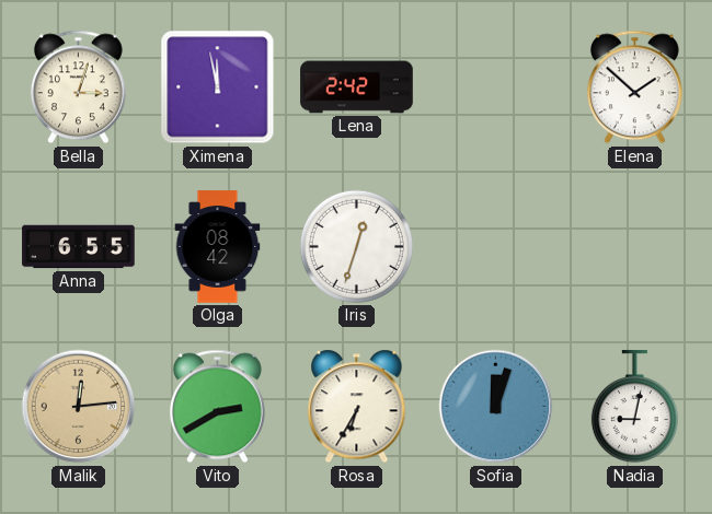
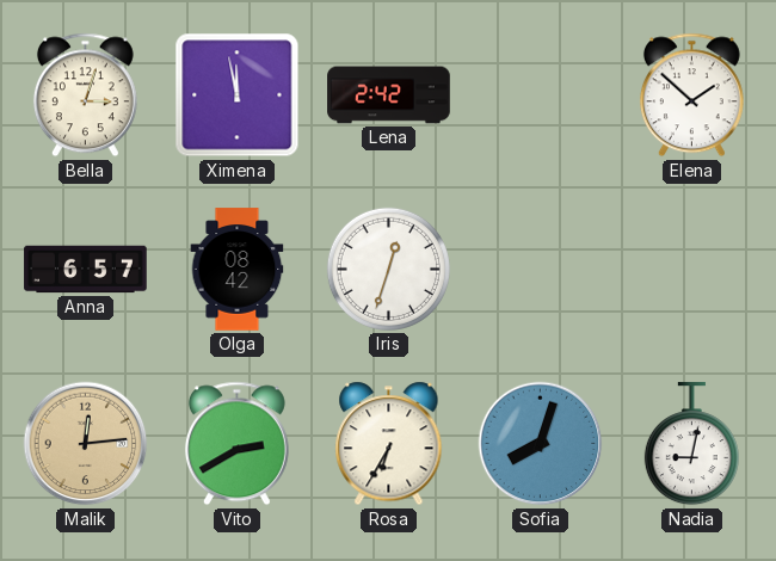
Anna: 6:55 -> 6:57
Sofia: 12:03 -> 8:03
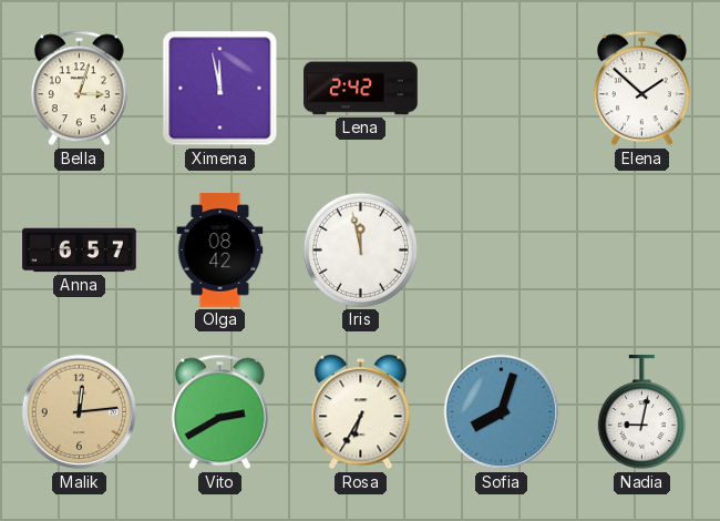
Iris: 12:33 -> 11:58
